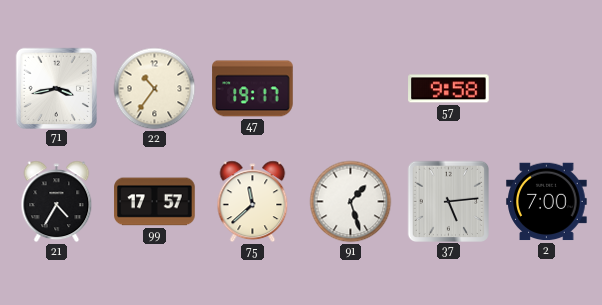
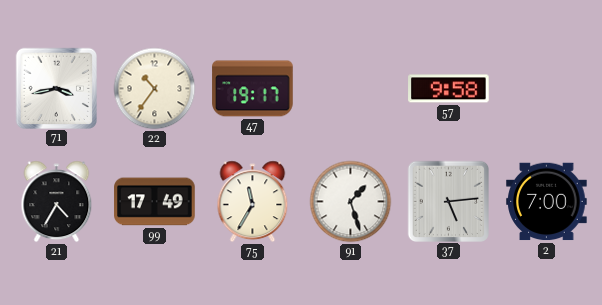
99: 17:57 -> 17:49
75: 11:38 -> 11:35
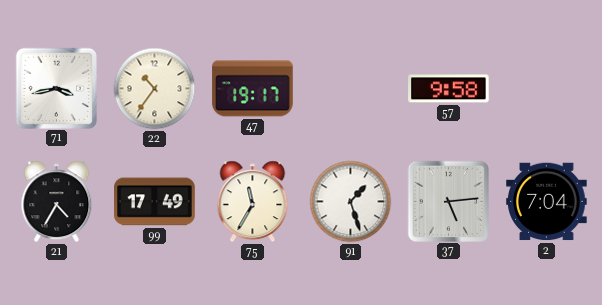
2: 7:00 -> 7:04
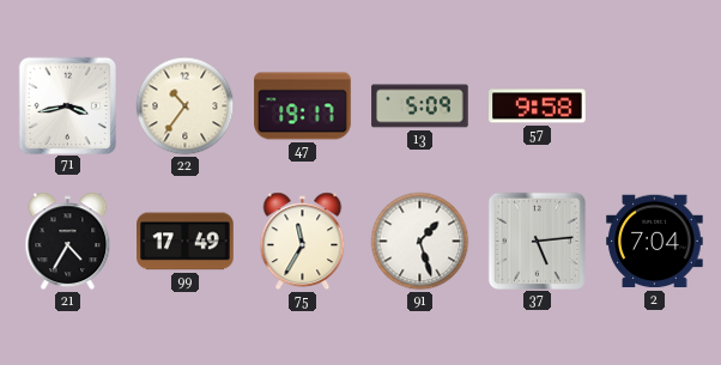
13: none -> 5:09
